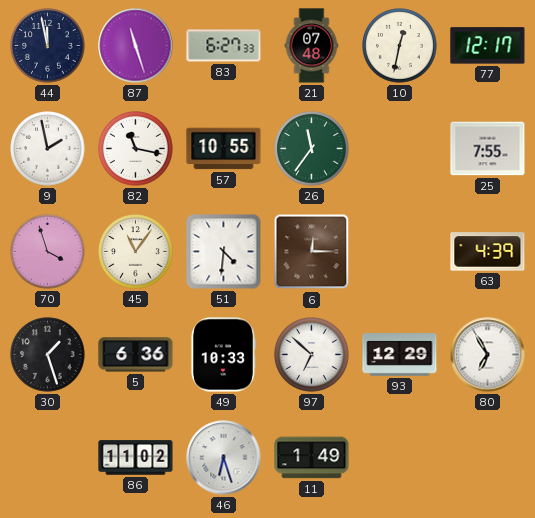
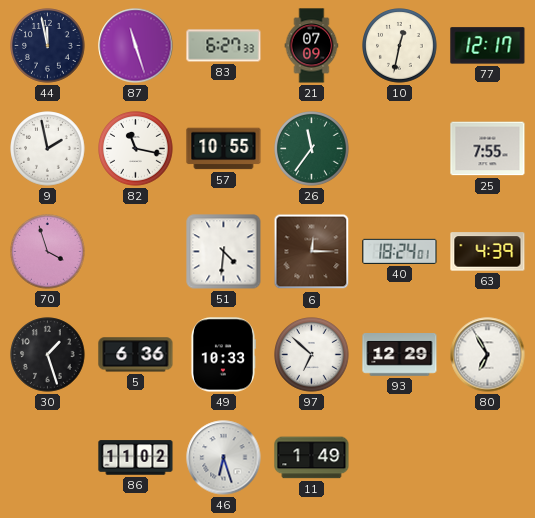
21: 07:48 -> 07:09
45: 11:06 -> none
40: none -> 18:24
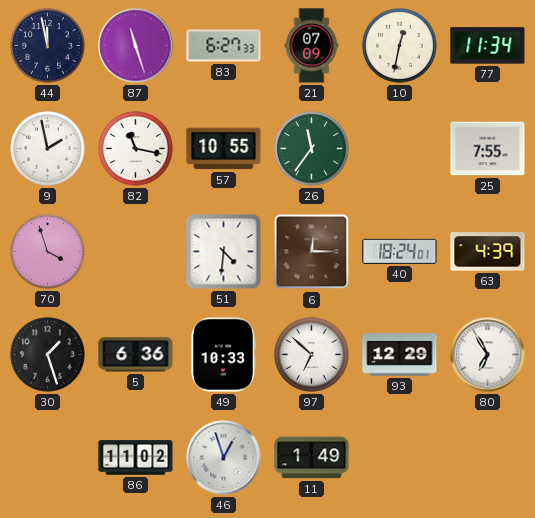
77: 12:17 -> 11:34
46: 6:27 -> 12:57
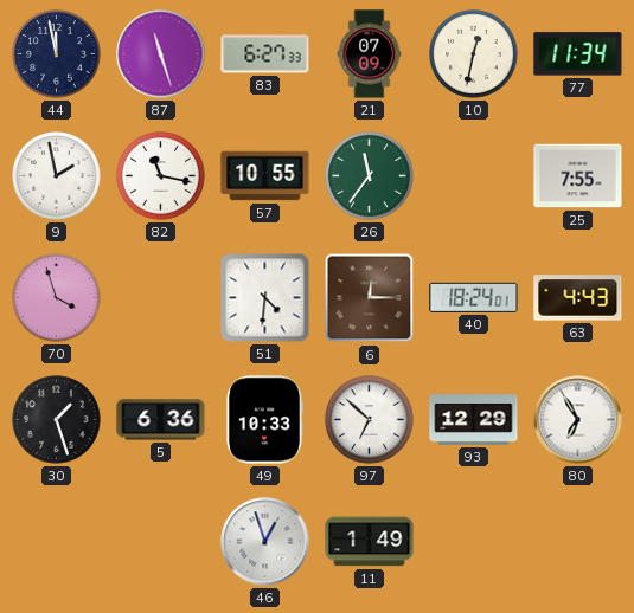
63: 4:39 -> 4:43
86: 11:02 -> none
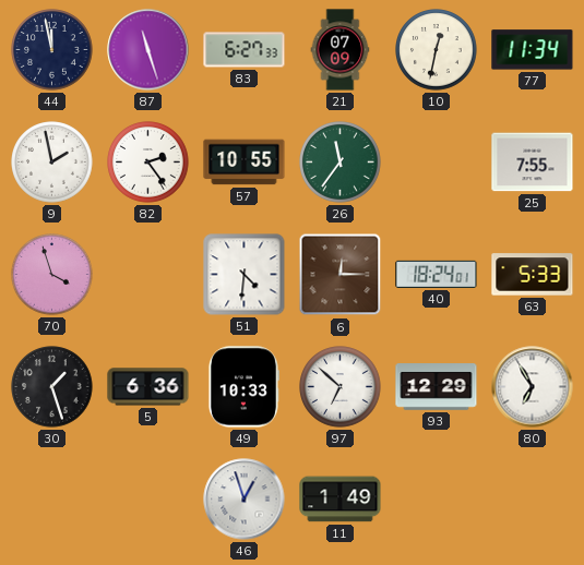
82: 11:17 -> 2:24
63: 4:43 -> 5:33
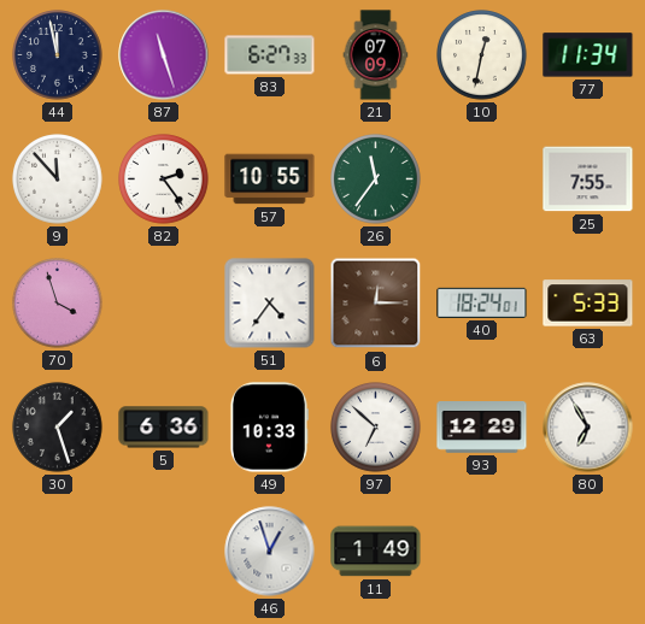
9: 1:58 -> 11:53
51: 4:31 -> 4:36
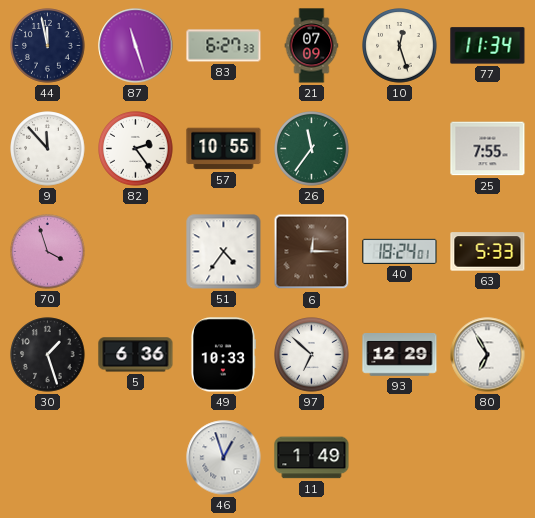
10: 12:32 -> 12:27
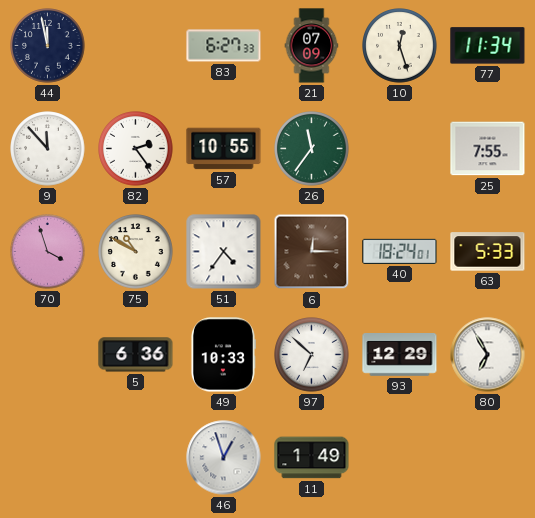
87: 11:27 -> none
75: none -> 10:50
30: 1:27 -> none
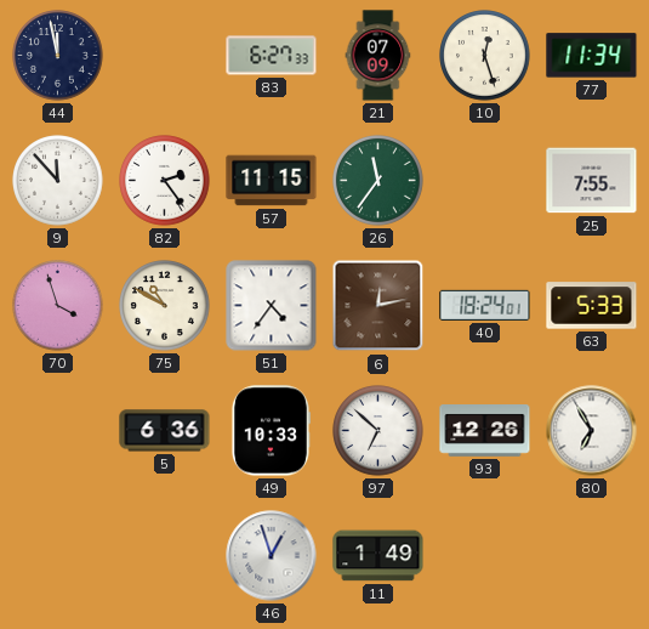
57: 10:55 -> 11:15
6: 12:15 -> 12:13
93: 12:29 -> 12:26
